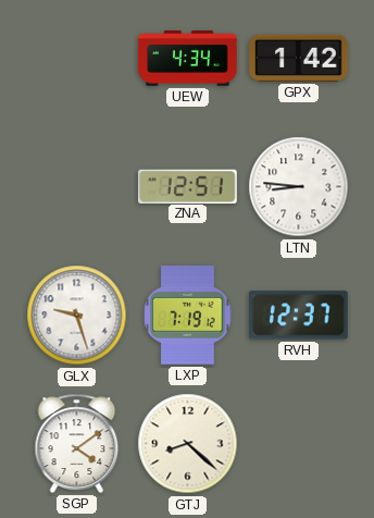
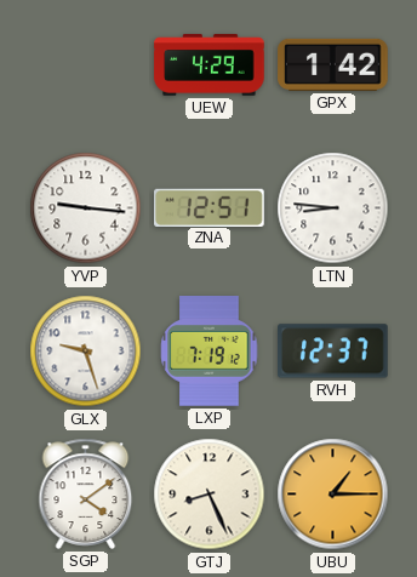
UEW: 4:34 -> 4:29
YVP: none -> 9:16
GTJ: 8:22 -> 8:26
UBU: none -> 1:15
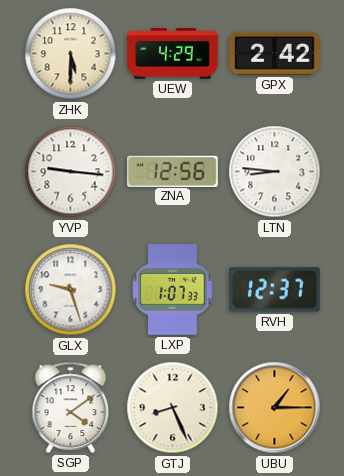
ZHK: none -> 5:30
GPX: 1:42 -> 2:42
ZNA: 12:51 -> 12:56
LXP: 7:19 -> 1:07
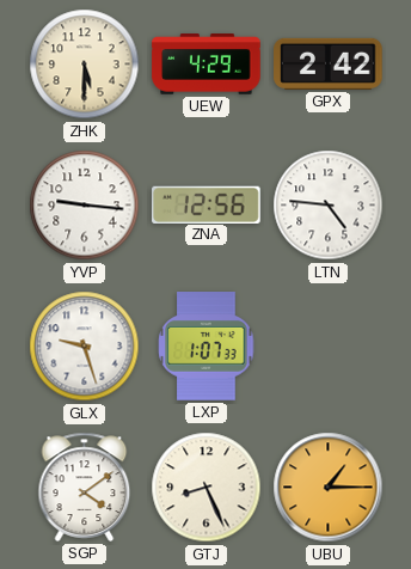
LTN: 8:46 -> 4:46
RVH: 12:37 -> none
